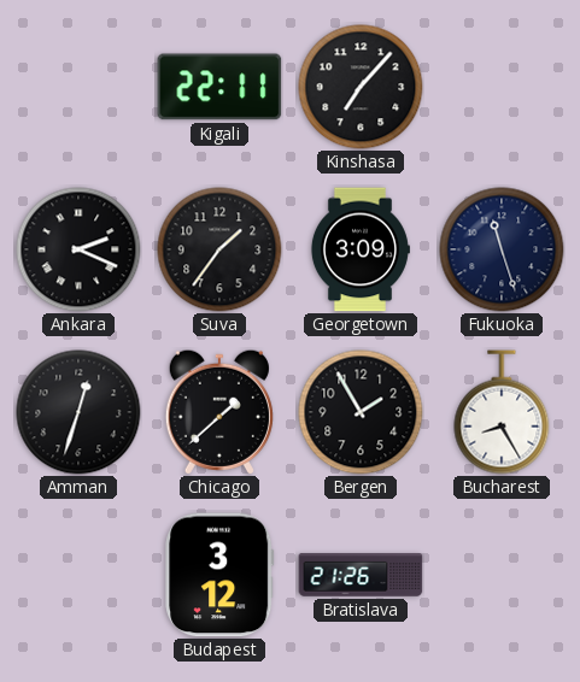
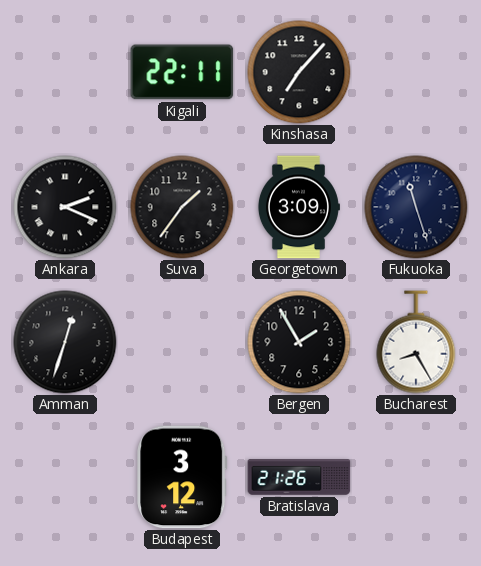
Chicago: 1:38 -> none
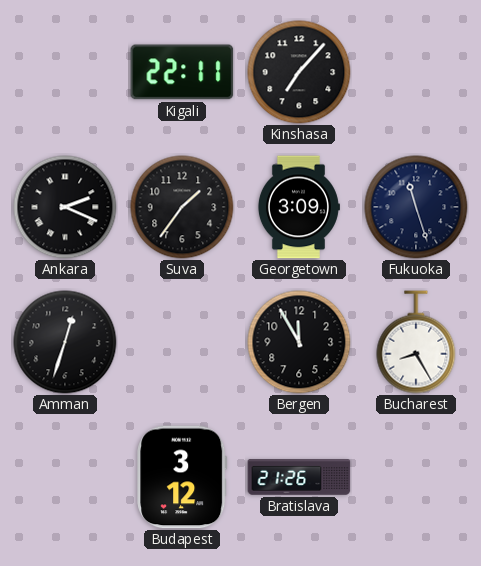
Bergen: 1:55 -> 11:55
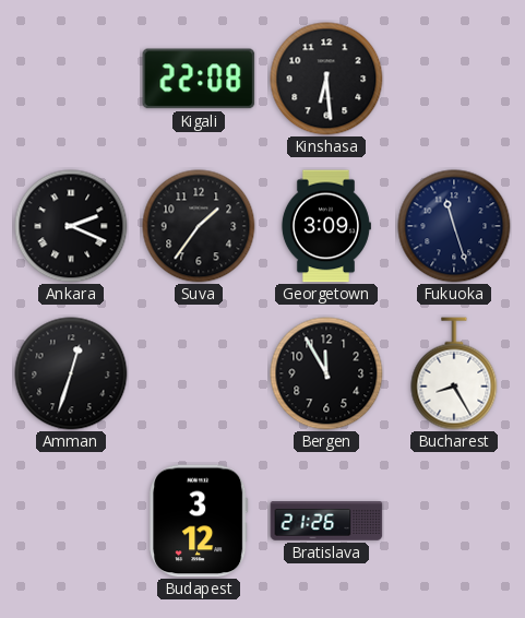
Kigali: 22:11 -> 22:08
Kinshasa: 7:07 -> 6:29
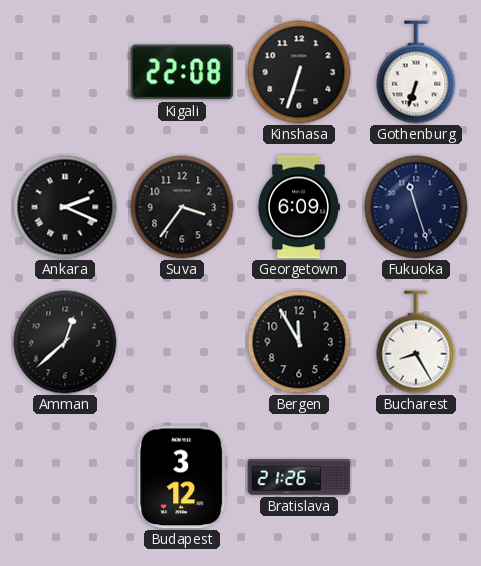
Kinshasa: 6:29 -> 6:33
Gothenburg: none -> 6:33
Suva: 1:36 -> 3:36
Georgetown: 3:09 -> 6:09
Amman: 12:33 -> 12:38
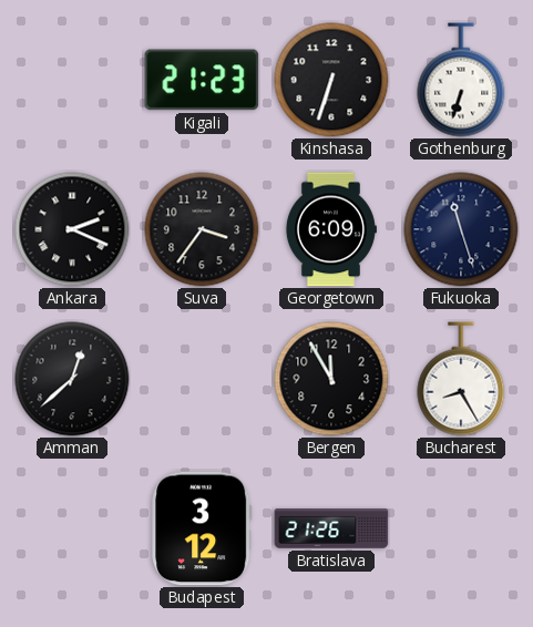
Kigali: 22:08 -> 21:23
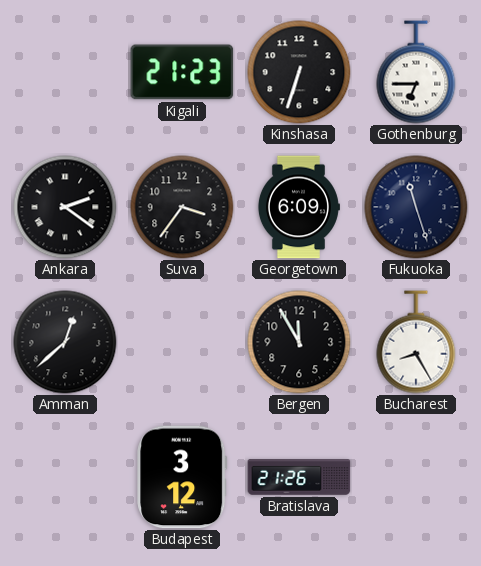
Gothenburg: 6:33 -> 6:45
Ankara: 2:19 -> 2:21
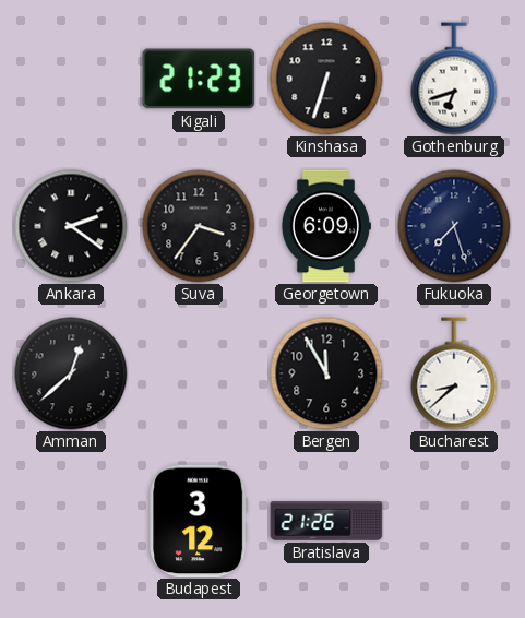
Gothenburg: 6:45 -> 6:42
Fukuoka: 11:27 -> 7:27
Bucharest: 8:25 -> 8:38
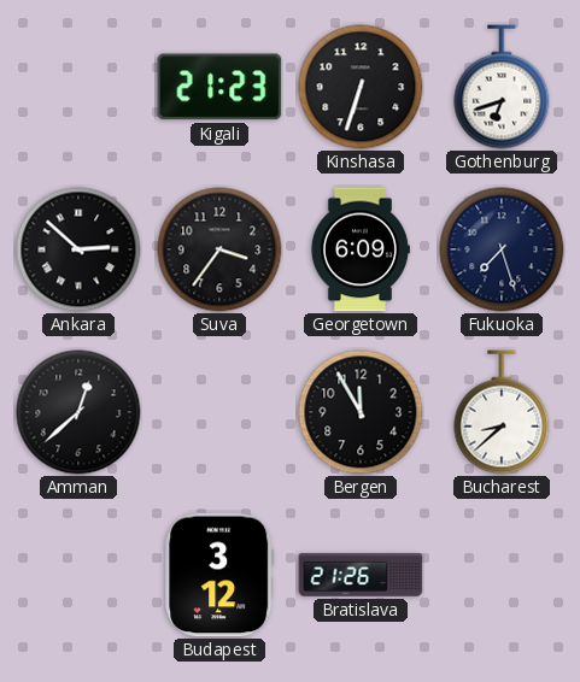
Ankara: 2:21 -> 2:52
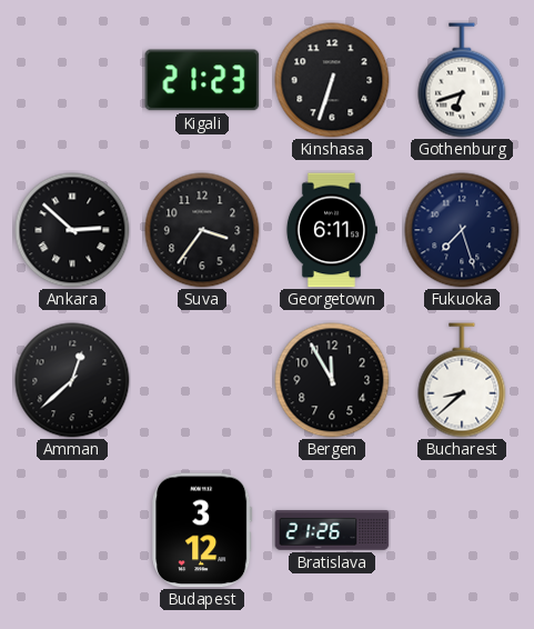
Georgetown: 6:09 -> 6:11
